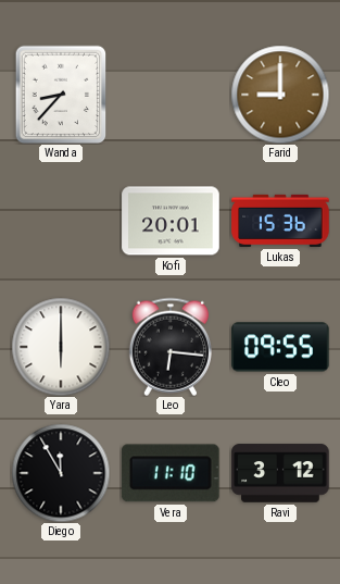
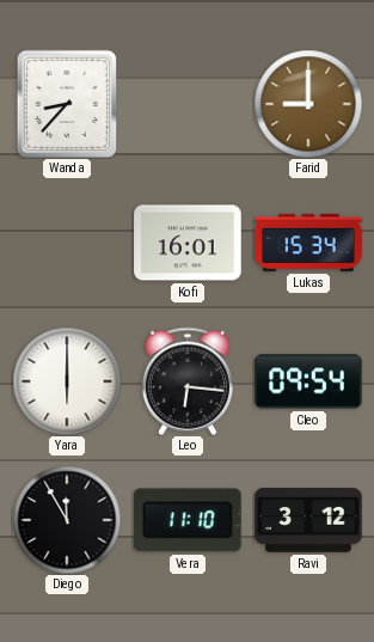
Kofi: 20:01 -> 16:01
Lukas: 15:36 -> 15:34
Cleo: 09:55 -> 09:54
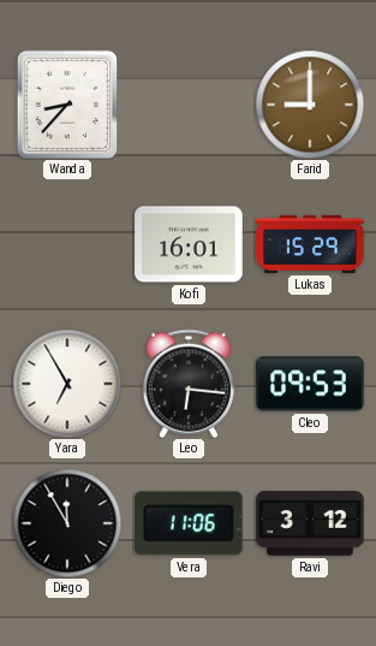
Lukas: 15:34 -> 15:29
Yara: 6:00 -> 6:55
Cleo: 09:54 -> 09:53
Vera: 11:10 -> 11:06
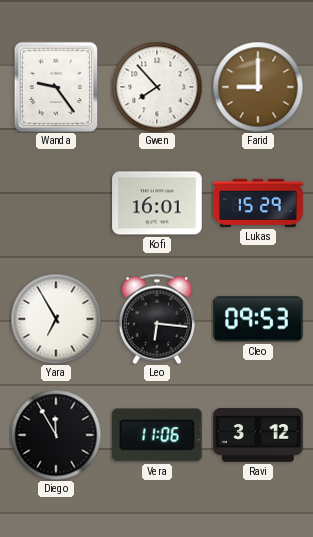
Wanda: 8:37 -> 9:24
Gwen: none -> 7:53
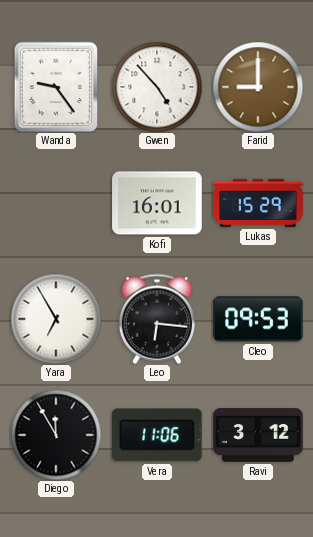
Gwen: 7:53 -> 4:53
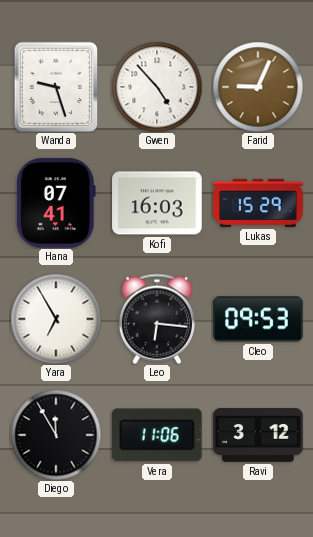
Wanda: 9:24 -> 9:27
Farid: 9:00 -> 9:04
Hana: none -> 07:41
Kofi: 16:01 -> 16:03
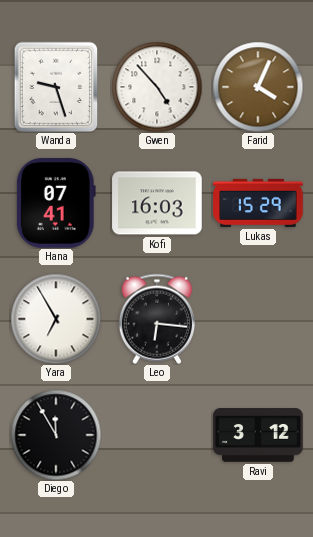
Farid: 9:04 -> 4:04
Cleo: 09:53 -> none
Vera: 11:06 -> none
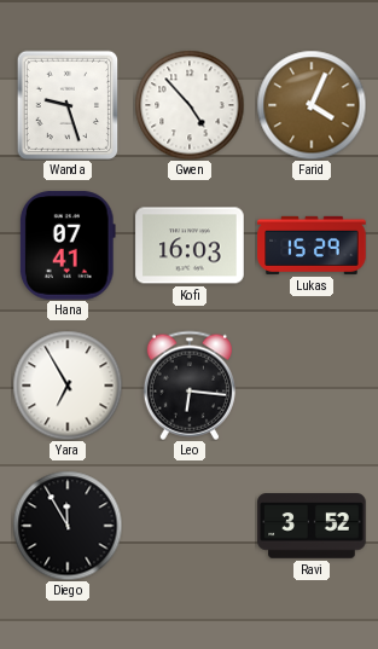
Ravi: 3:12 -> 3:52
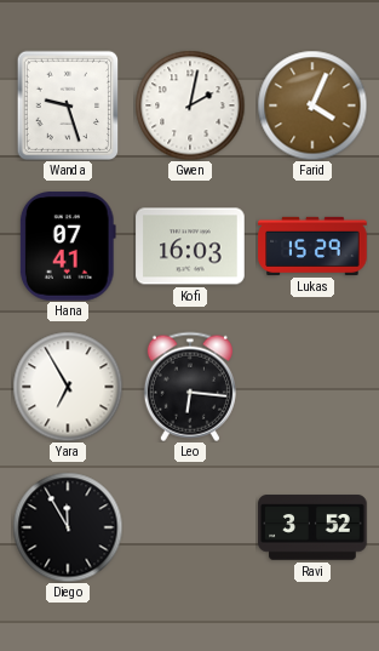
Gwen: 4:53 -> 2:02
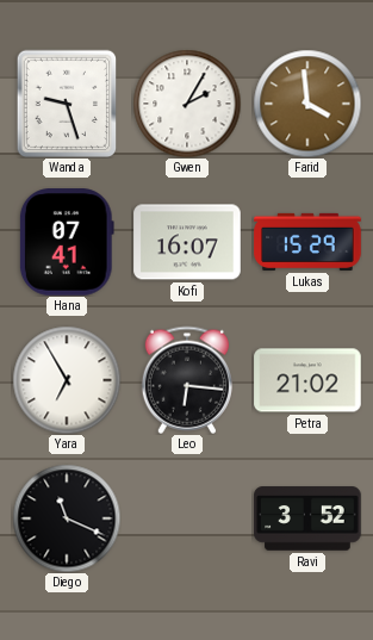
Gwen: 2:02 -> 2:05
Farid: 4:04 -> 3:59
Kofi: 16:03 -> 16:07
Petra: none -> 21:02
Diego: 11:55 -> 11:19
